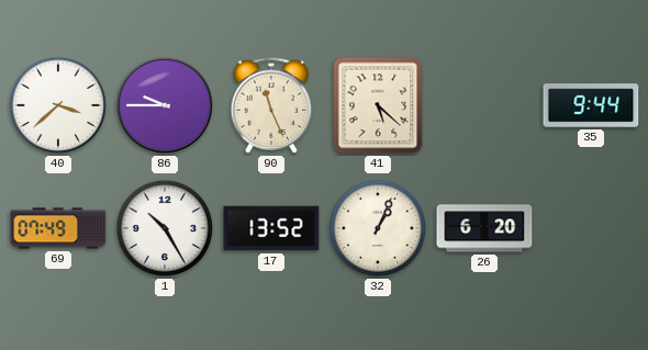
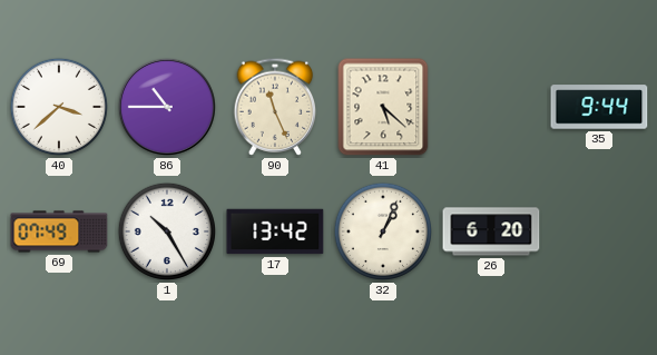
86: 9:45 -> 10:45
17: 13:52 -> 13:42
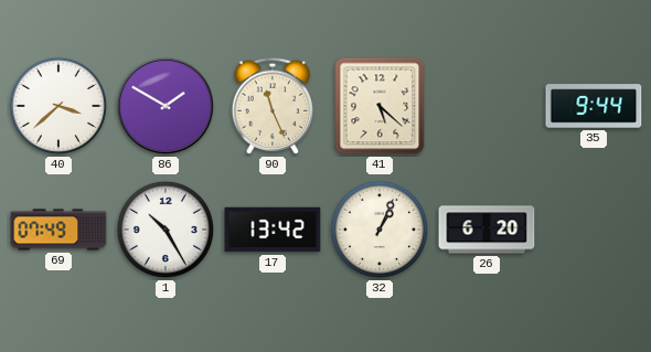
86: 10:45 -> 1:50
